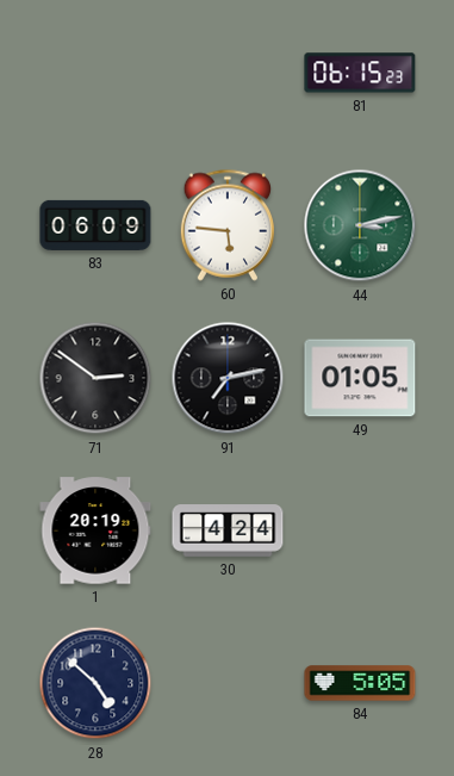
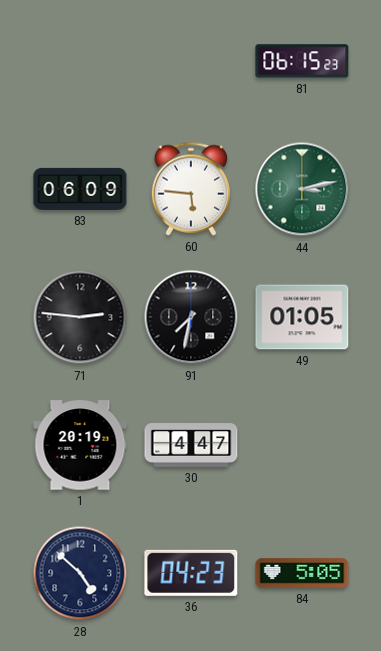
71: 2:51 -> 2:46
91: 7:13 -> 7:32
30: 4:24 -> 4:47
36: none -> 04:23
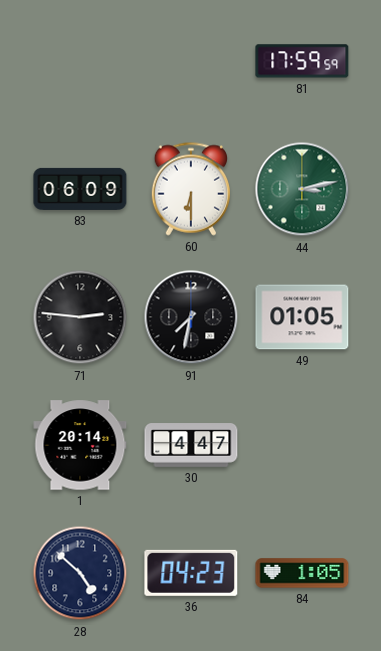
81: 06:15 -> 17:59
60: 5:46 -> 6:30
1: 20:19 -> 20:14
84: 5:05 -> 1:05
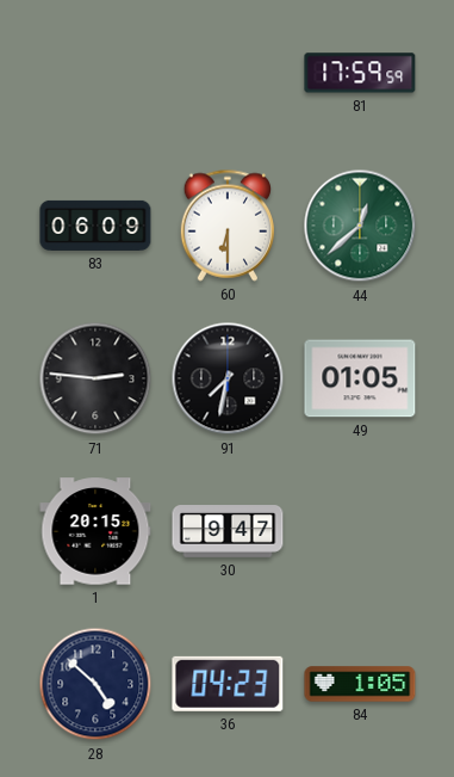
44: 3:13 -> 12:38
1: 20:14 -> 20:15
30: 4:47 -> 9:47
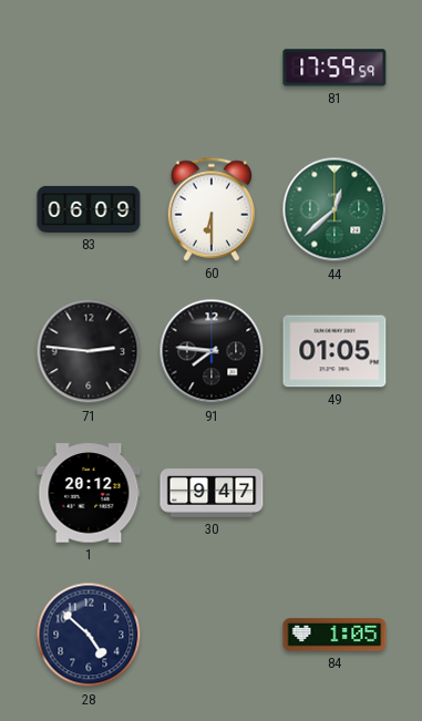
91: 7:32 -> 7:46
1: 20:15 -> 20:12
36: 04:23 -> none
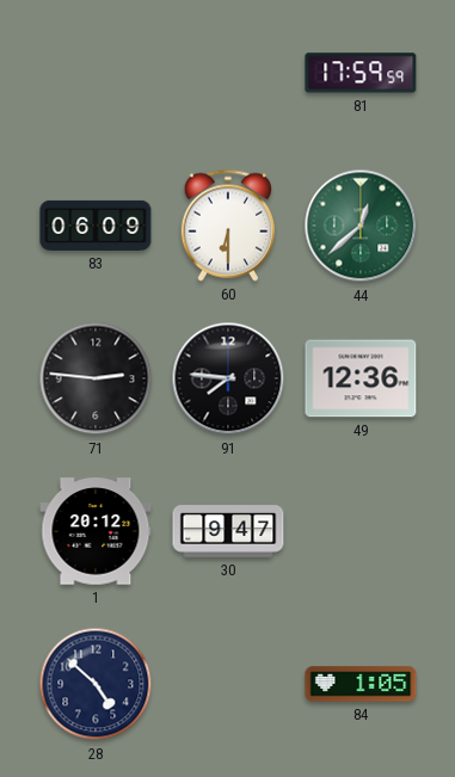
49: 01:05 -> 12:36
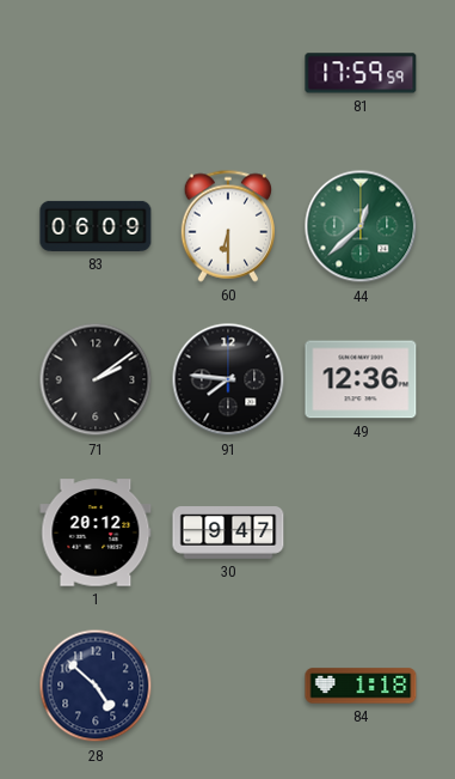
71: 2:46 -> 2:09
84: 1:05 -> 1:18
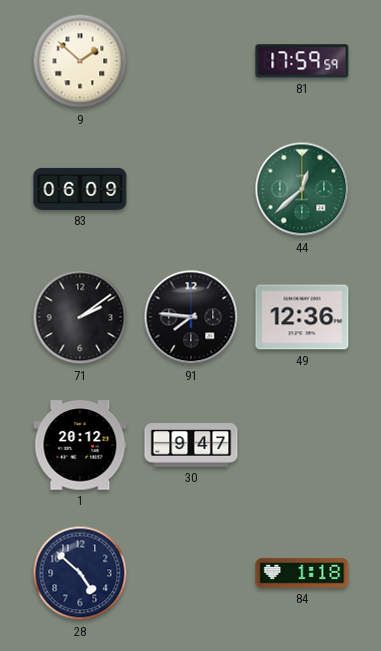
9: none -> 1:52
60: 6:30 -> none
